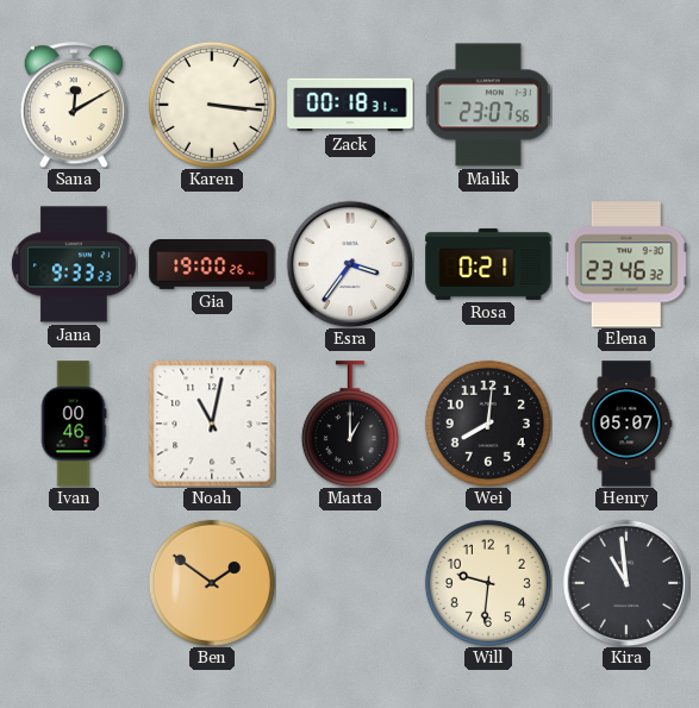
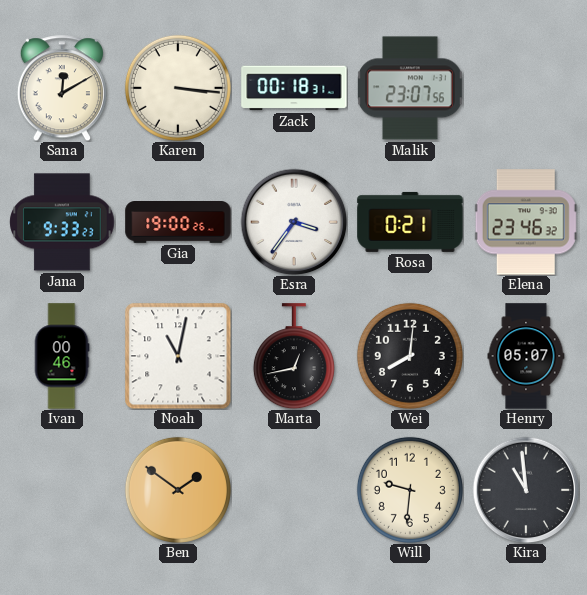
Marta: 1:00 -> 12:43
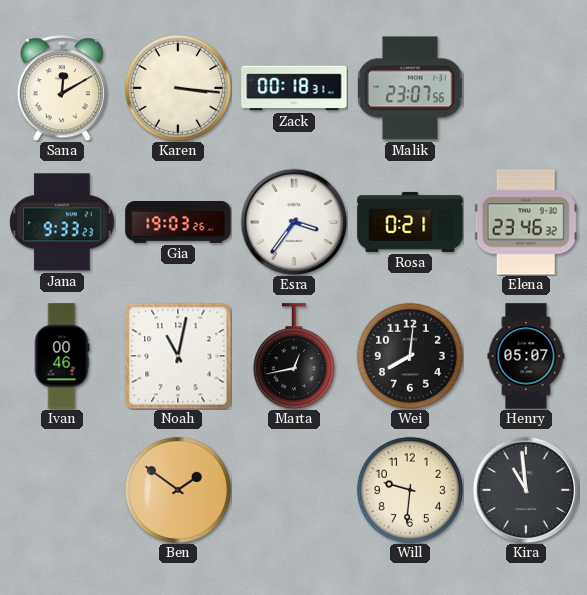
Gia: 19:00 -> 19:03
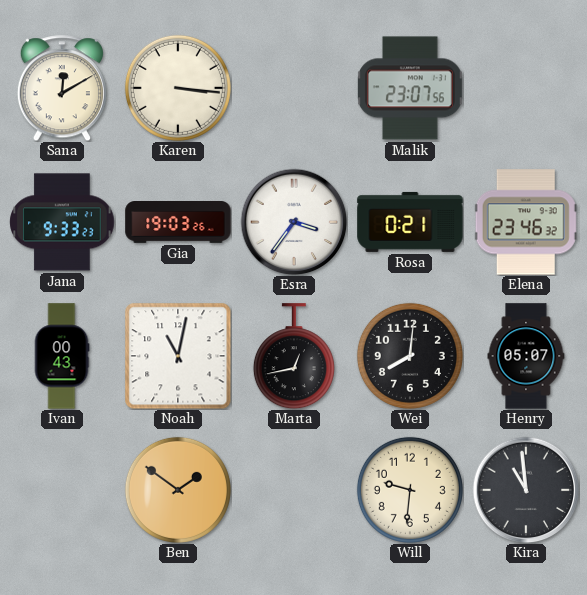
Zack: 00:18 -> none
Ivan: 00:46 -> 00:43
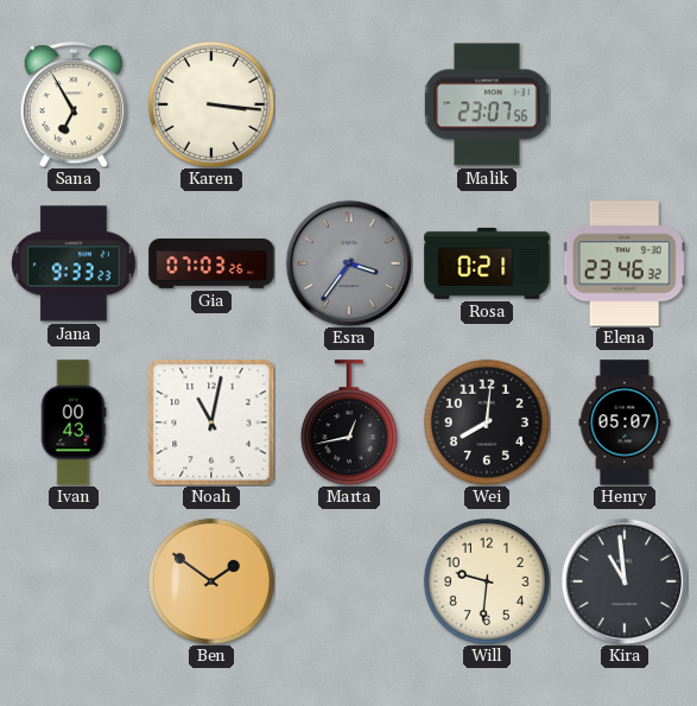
Sana: 12:10 -> 6:55
Gia: 19:03 -> 07:03
Esra dial: white -> grey
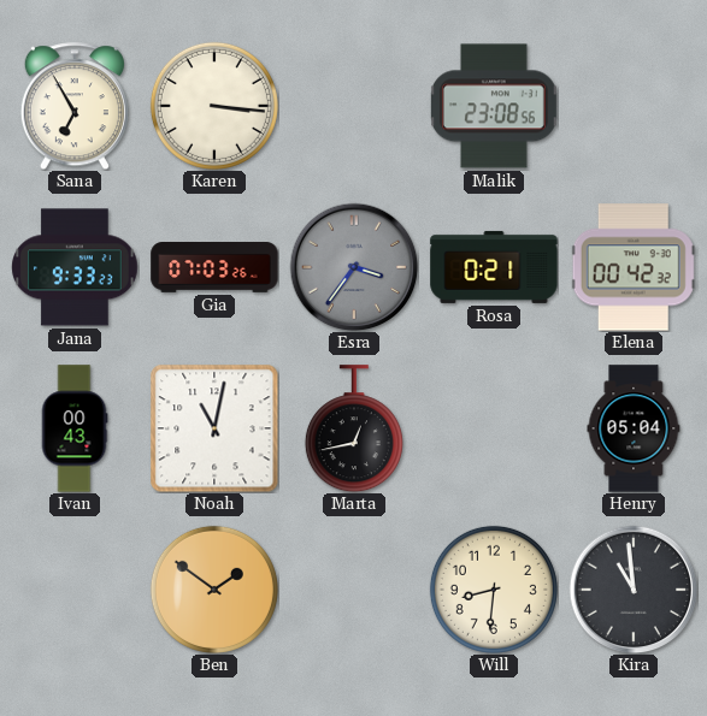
Malik: 23:07 -> 23:08
Elena: 23:46 -> 00:42
Wei: 8:01 -> none
Henry: 05:07 -> 05:04
Will: 9:31 -> 8:31
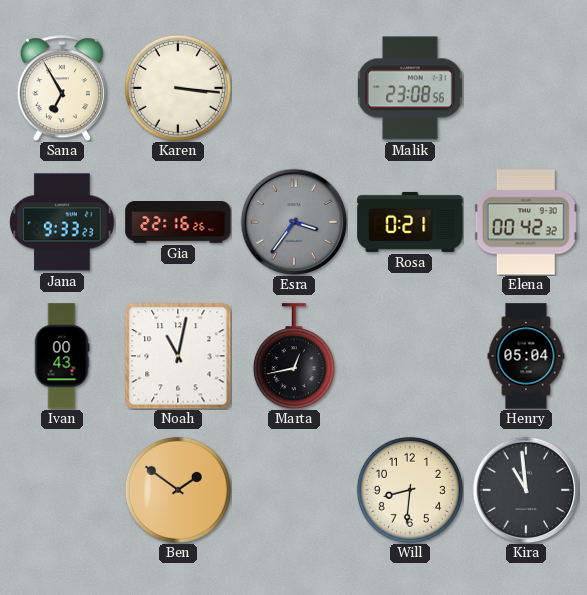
Gia: 07:03 -> 22:16
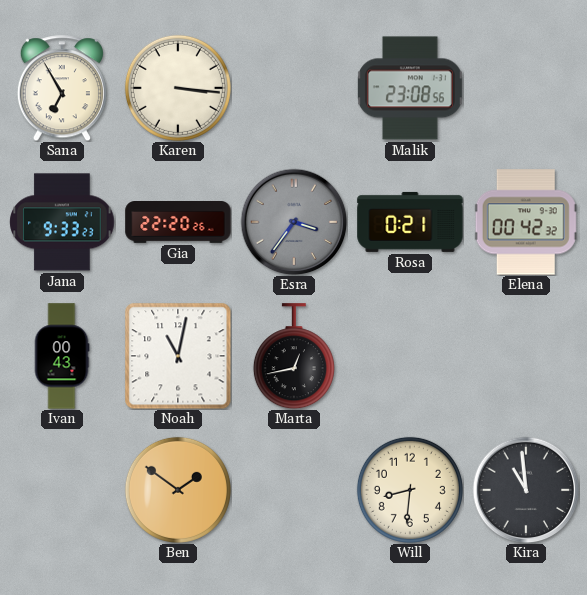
Gia: 22:16 -> 22:20
Henry: 05:04 -> none
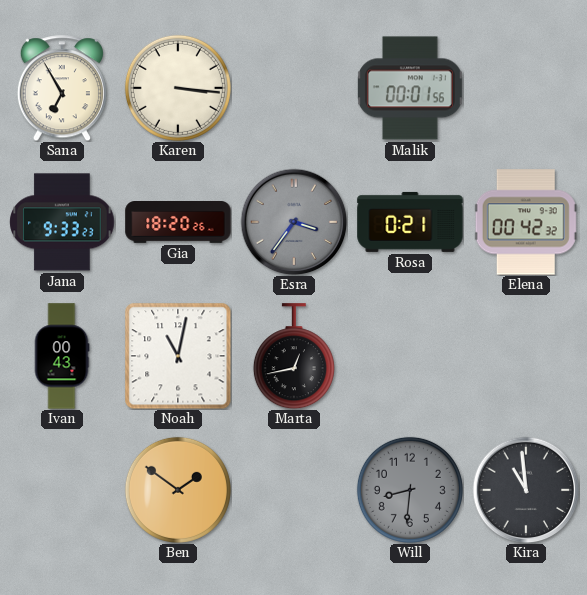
Malik: 23:08 -> 00:01
Gia: 22:20 -> 18:20
Will dial: cream -> grey
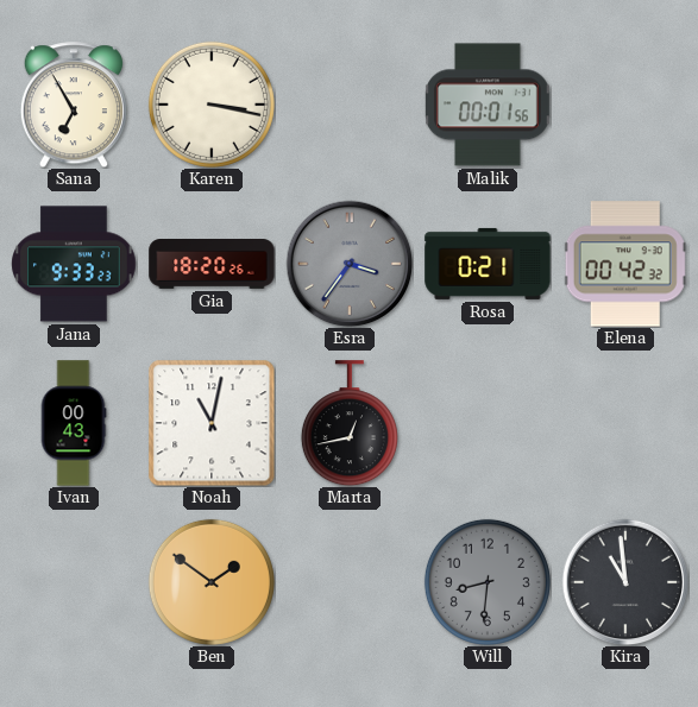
Karen: 3:16 -> 3:17
